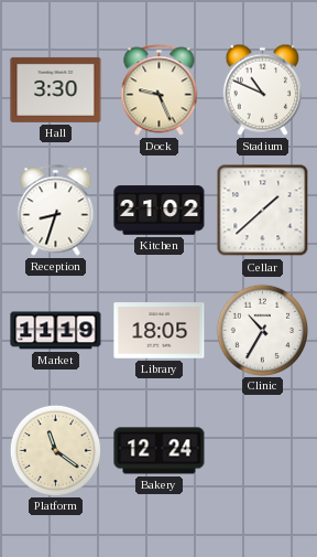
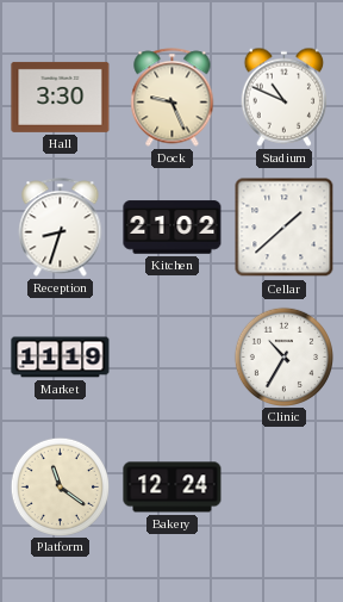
Library: 18:05 -> none
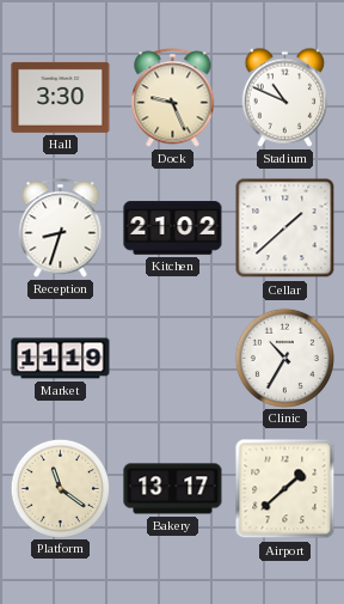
Bakery: 12:24 -> 13:17
Airport: none -> 1:38
